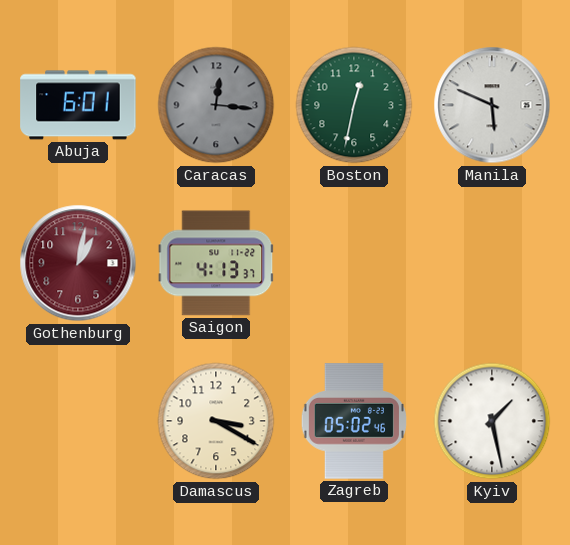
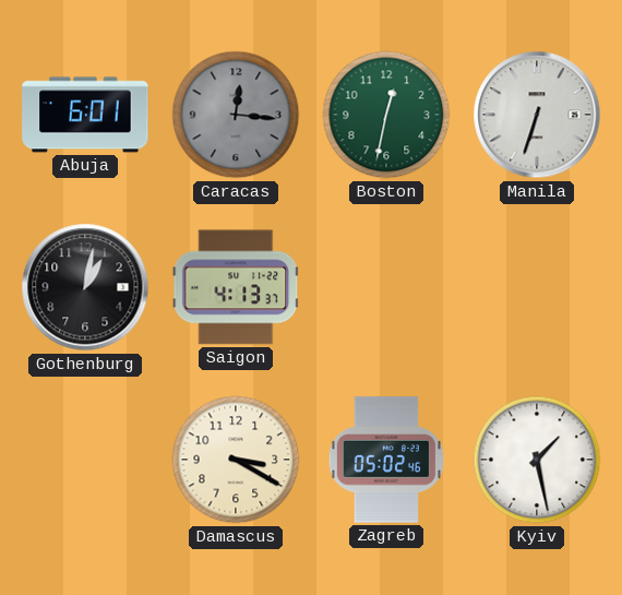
Manila: 5:49 -> 6:33
Gothenburg dial: burgundy -> black
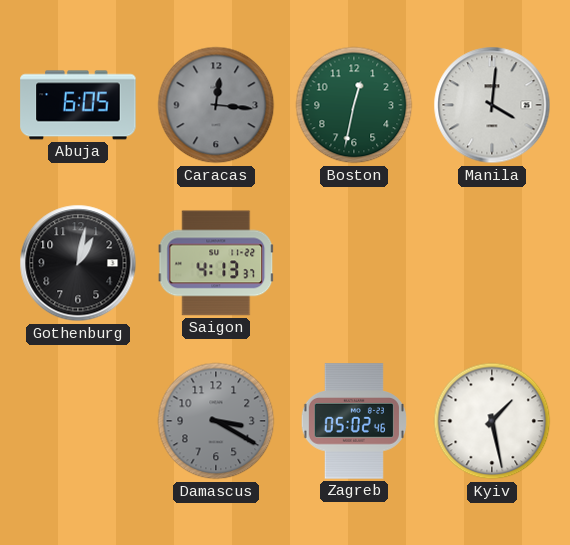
Abuja: 6:01 -> 6:05
Manila: 6:33 -> 4:01
Damascus dial: cream -> grey
